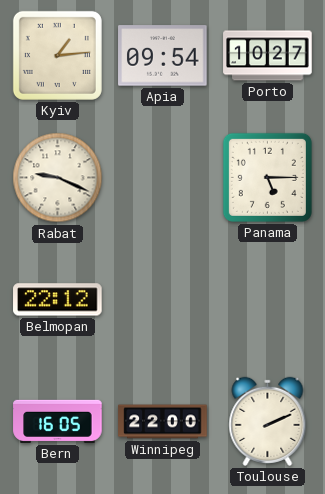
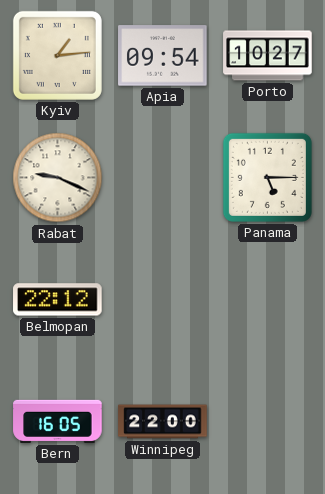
Toulouse: 2:11 -> none
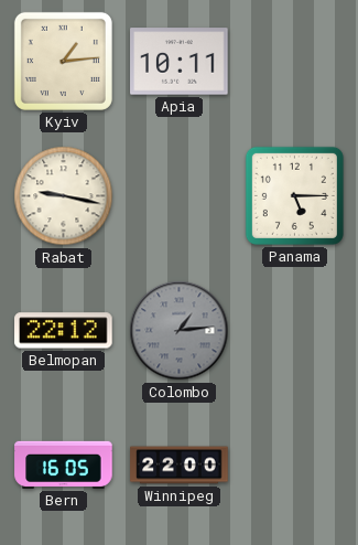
Apia: 09:54 -> 10:11
Porto: 10:27 -> none
Rabat: 9:19 -> 9:17
Colombo: none -> 1:14
